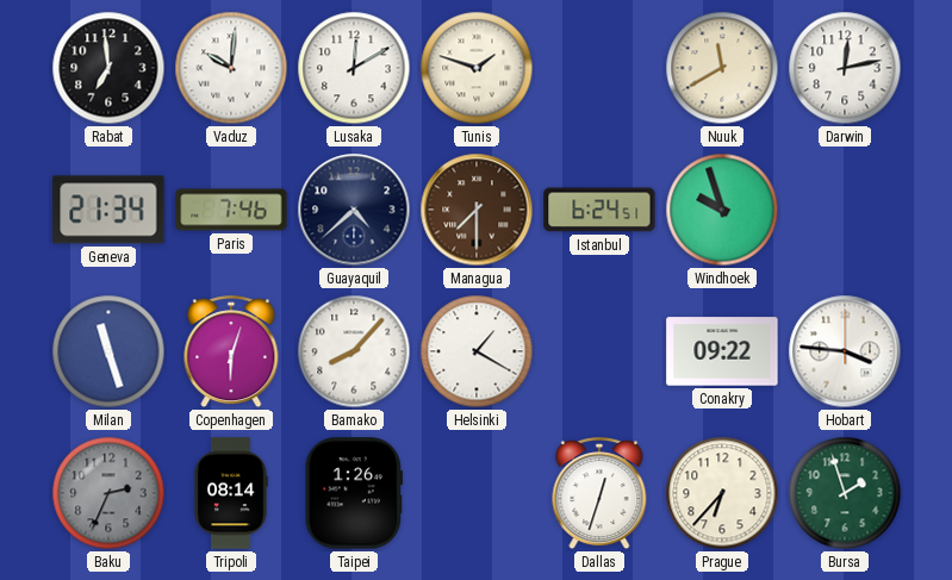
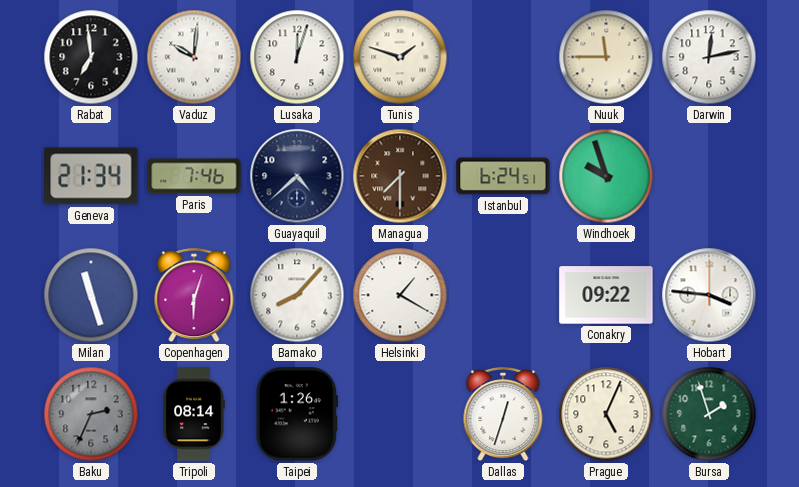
Lusaka: 12:10 -> 12:03
Nuuk: 11:40 -> 11:45
Prague: 6:37 -> 5:04
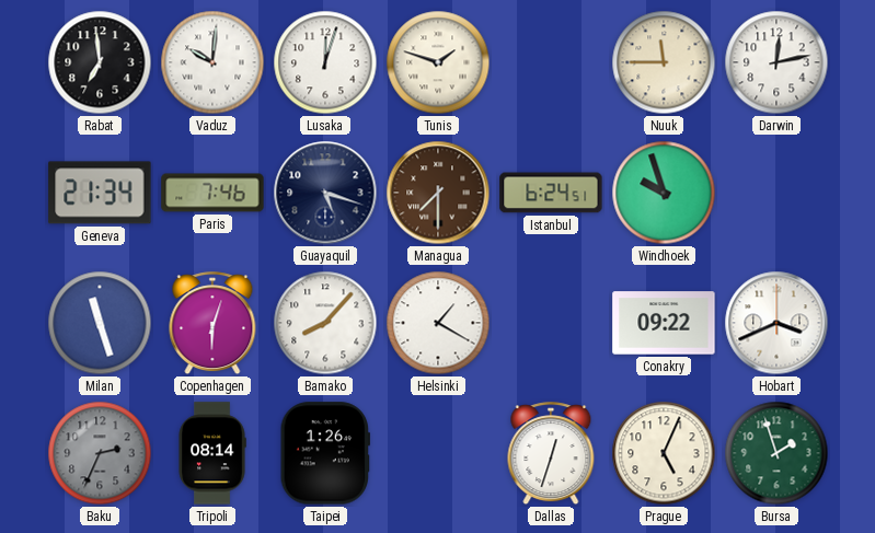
Guayaquil: 4:38 -> 5:18
Hobart: 3:46 -> 3:41
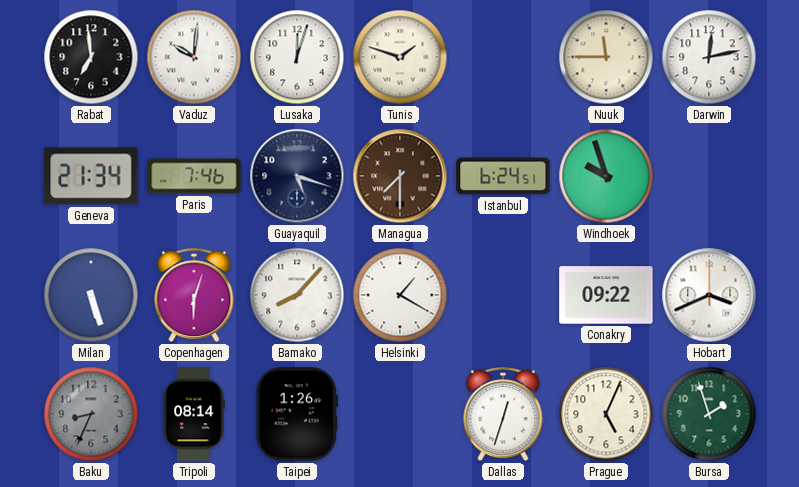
Milan: 11:27 -> 5:27
Baku: 2:34 -> 8:34
